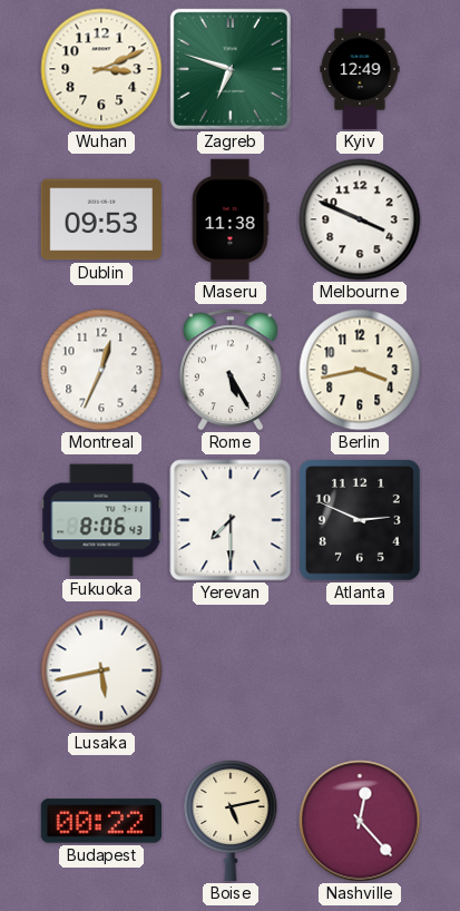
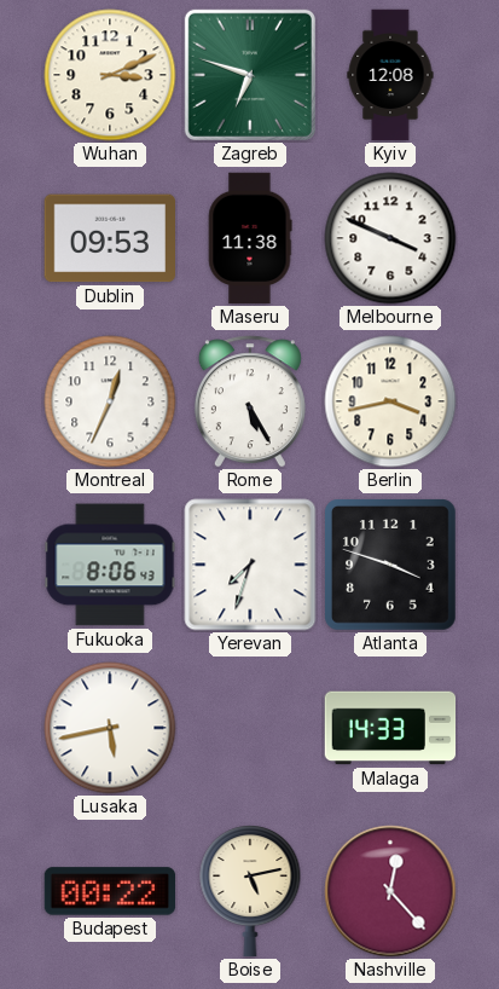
Kyiv: 12:49 -> 12:08
Yerevan: 7:30 -> 7:33
Atlanta: 2:49 -> 3:48
Malaga: none -> 14:33
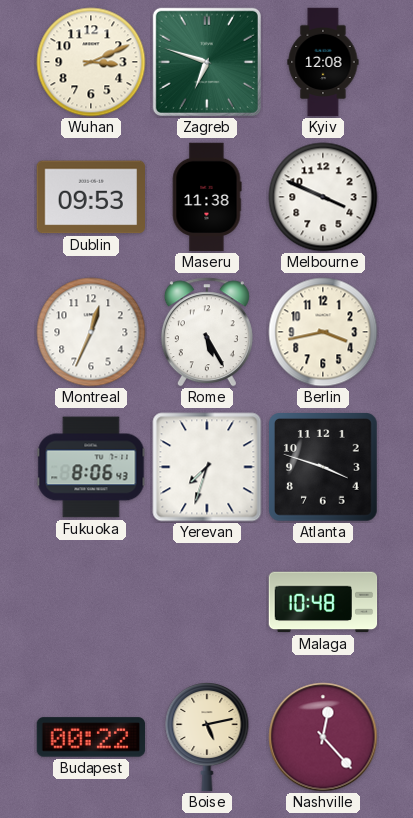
Lusaka: 5:43 -> none
Malaga: 14:33 -> 10:48
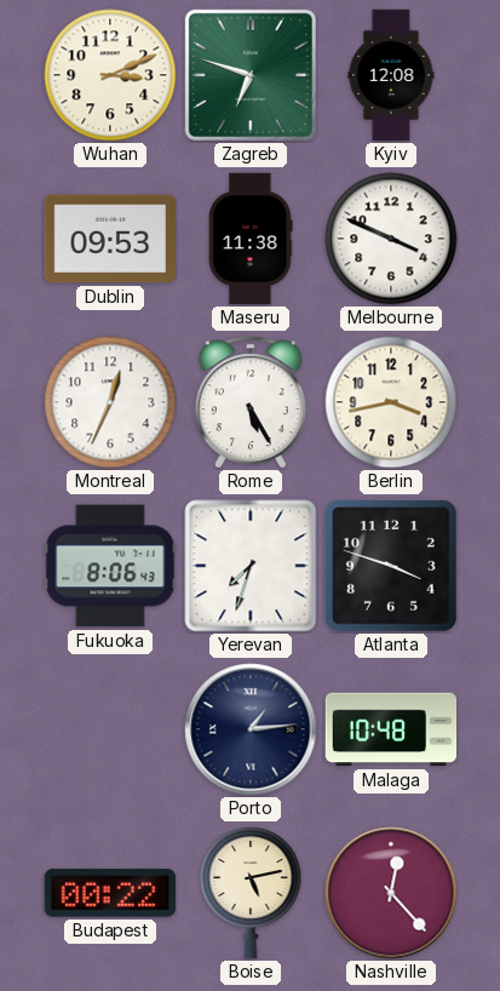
Porto: none -> 1:14
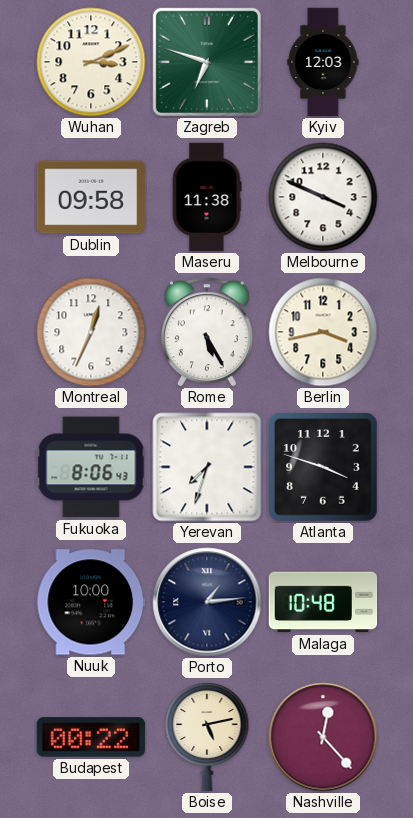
Kyiv: 12:08 -> 12:03
Dublin: 09:53 -> 09:58
Nuuk: none -> 10:00
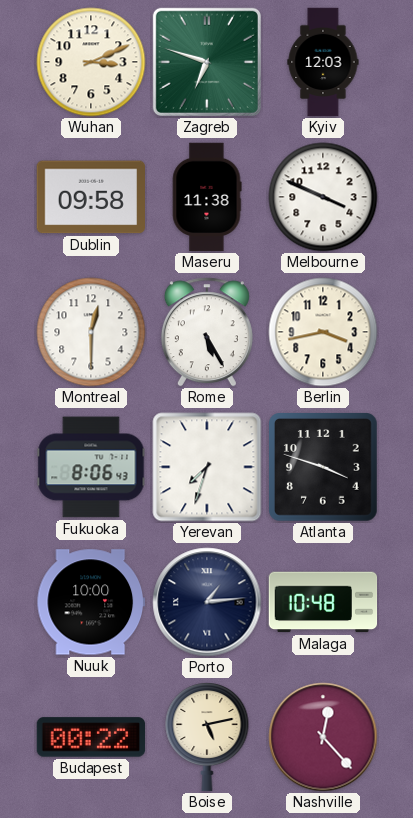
Montreal: 12:34 -> 12:30
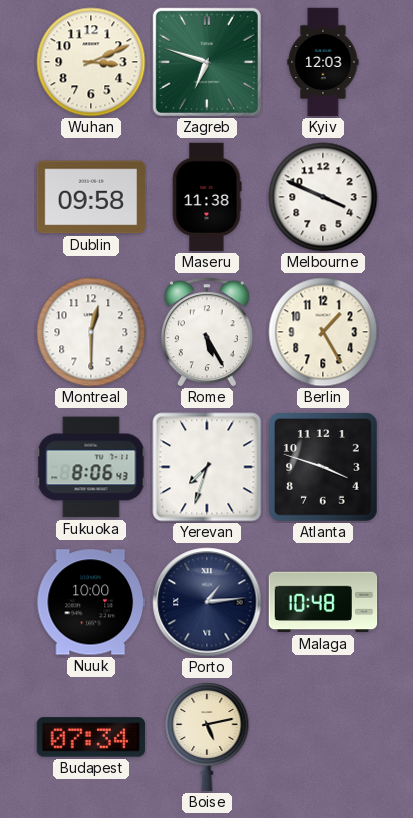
Berlin: 3:43 -> 1:25
Budapest: 00:22 -> 07:34
Nashville: 12:23 -> none
